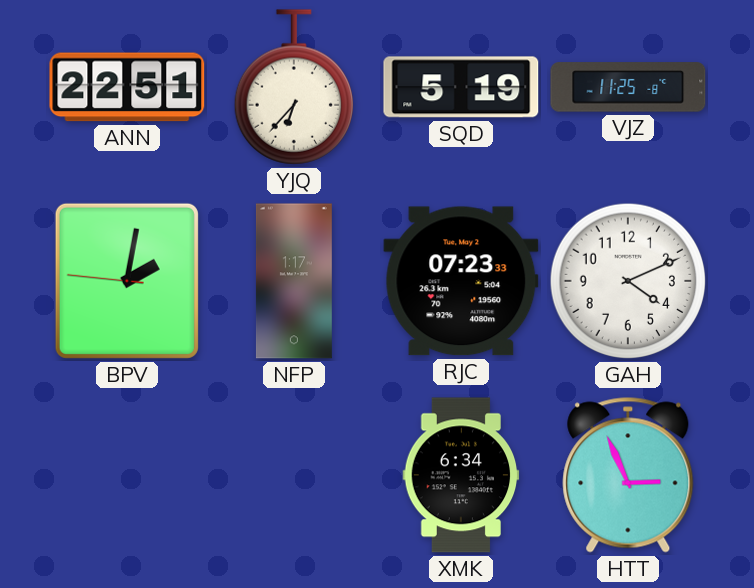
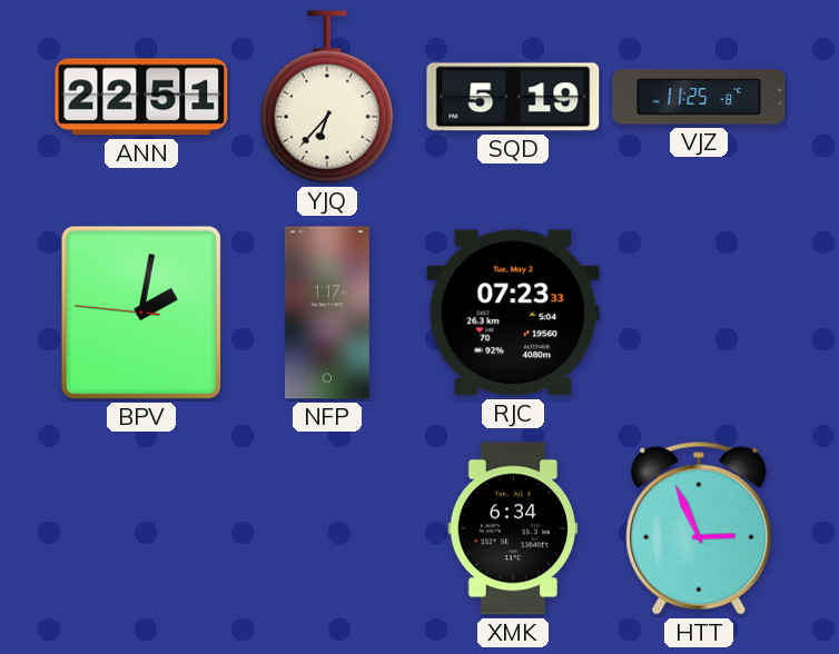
GAH: 4:11 -> none
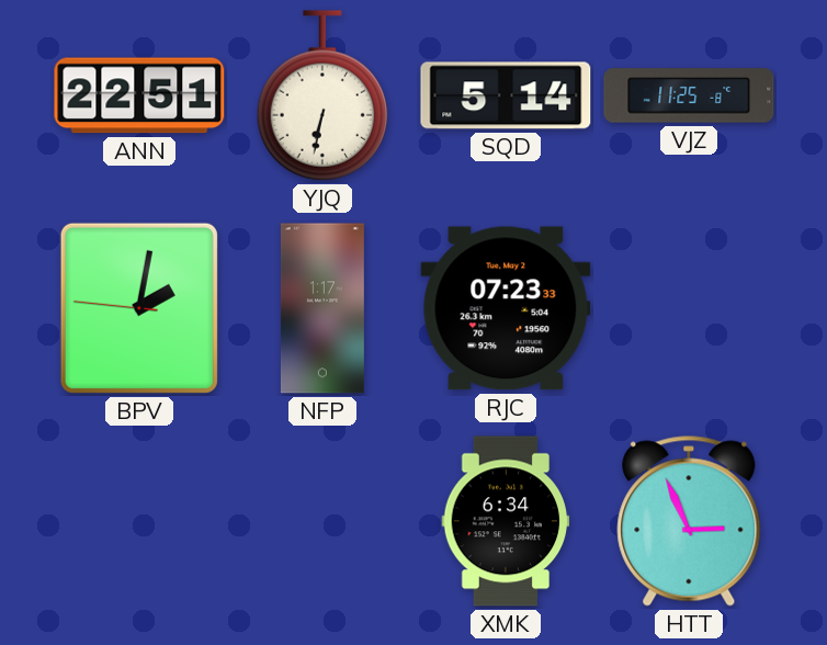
YJQ: 6:37 -> 6:32
SQD: 5:19 -> 5:14
